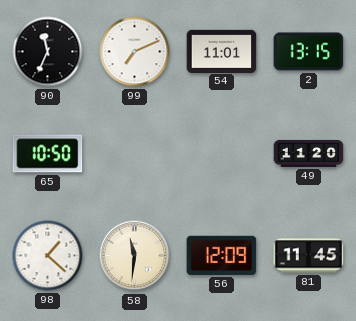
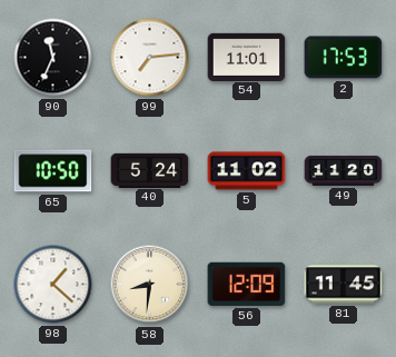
99: 7:11 -> 7:14
2: 13:15 -> 17:53
40: none -> 5:24
5: none -> 11:02
58: 11:31 -> 8:31
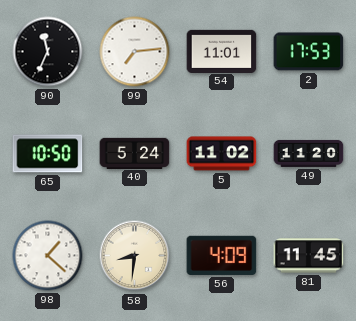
56: 12:09 -> 4:09
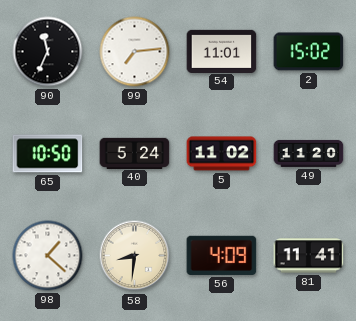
2: 17:53 -> 15:02
81: 11:45 -> 11:41
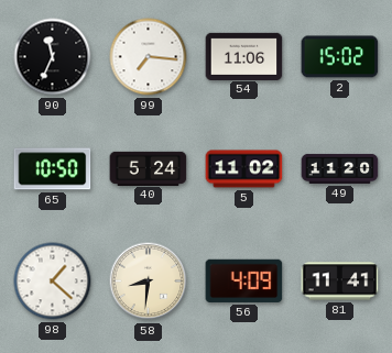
99: 7:14 -> 7:16
54: 11:01 -> 11:06
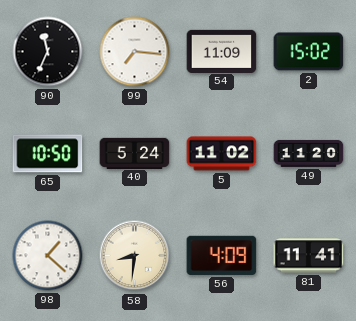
54: 11:06 -> 11:09
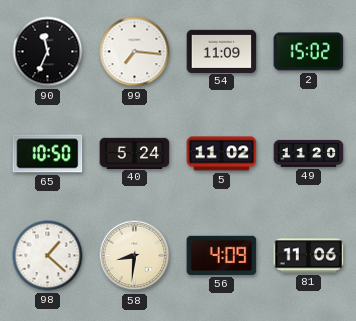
81: 11:41 -> 11:06
